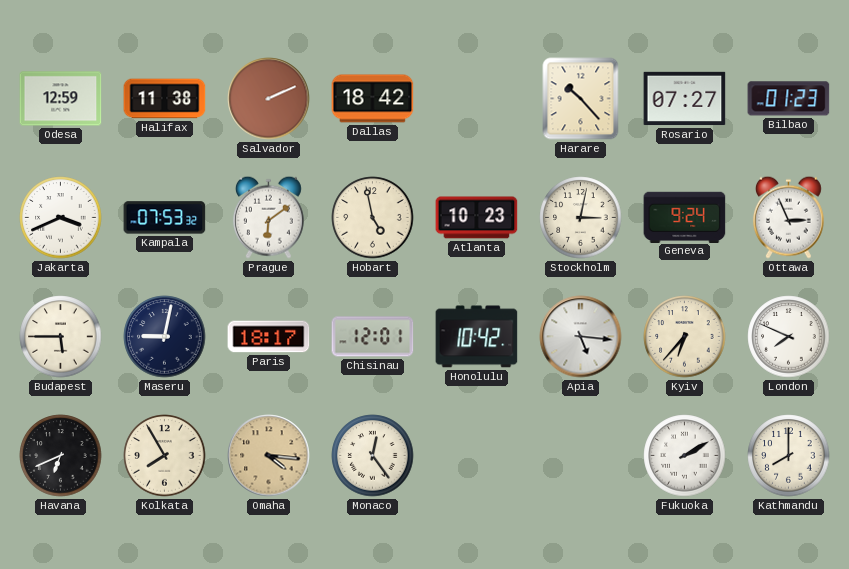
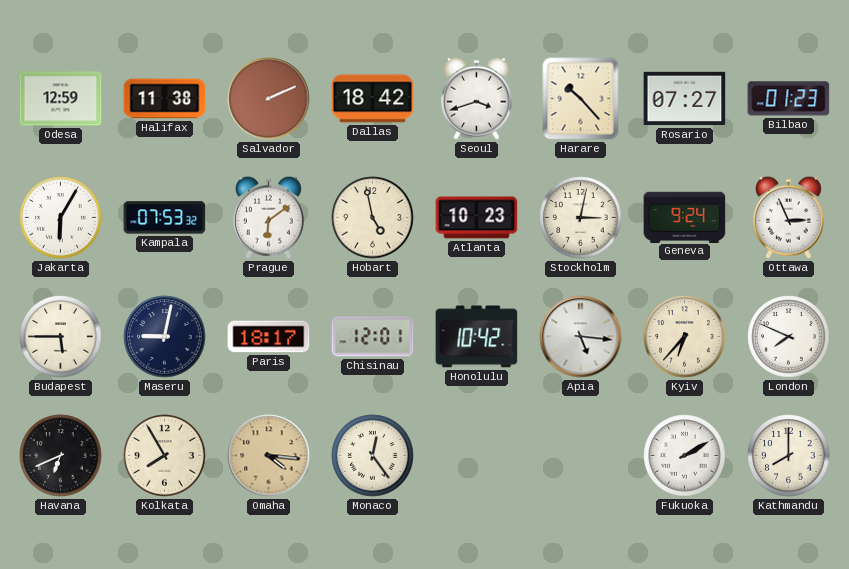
Seoul: none -> 3:42
Jakarta: 3:41 -> 6:05
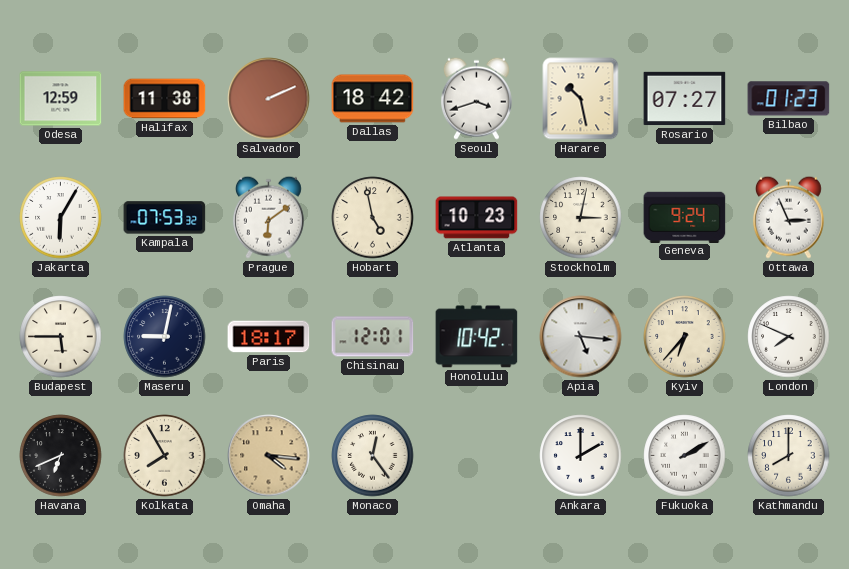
Harare: 10:23 -> 10:28
Ankara: none -> 2:00
